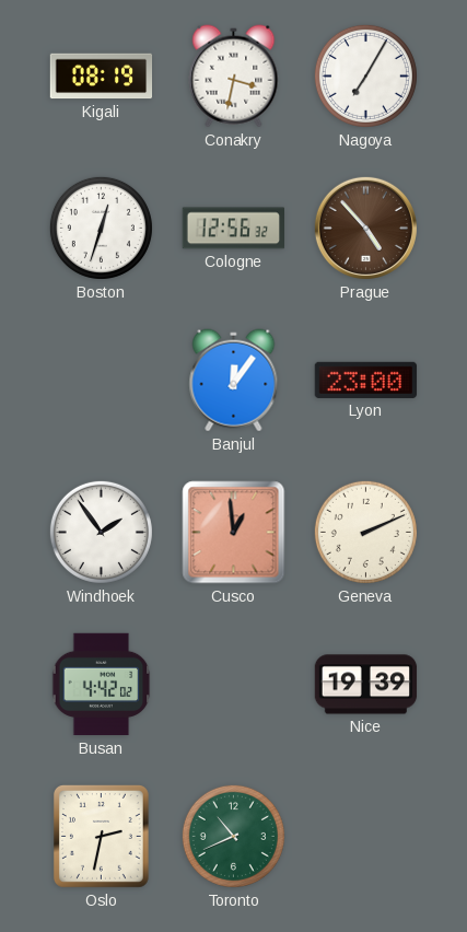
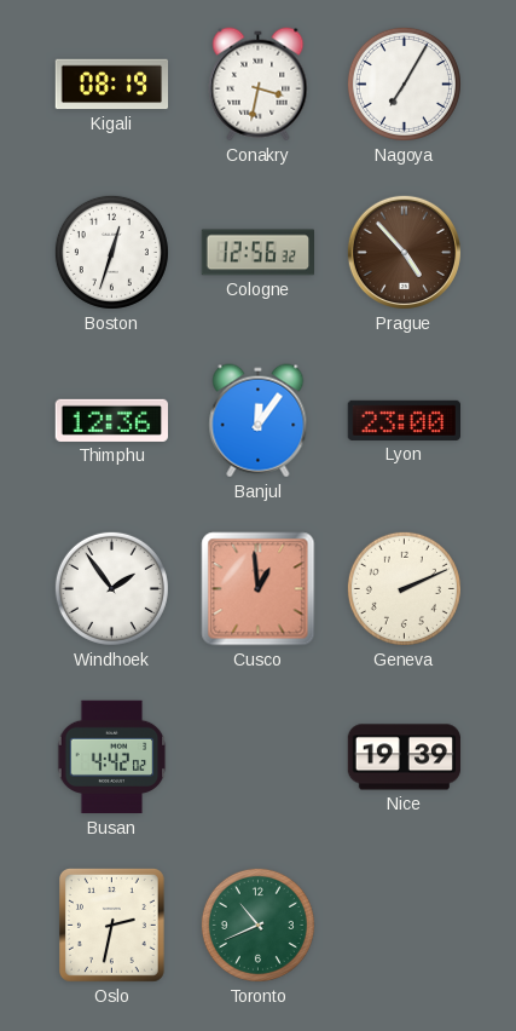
Thimphu: none -> 12:36
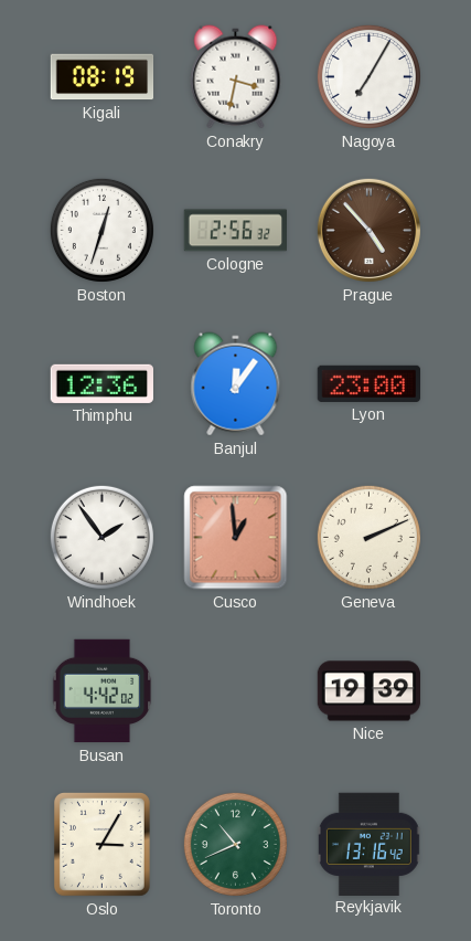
Cologne: 12:56 -> 2:56
Oslo: 2:32 -> 3:05
Reykjavik: none -> 13:16
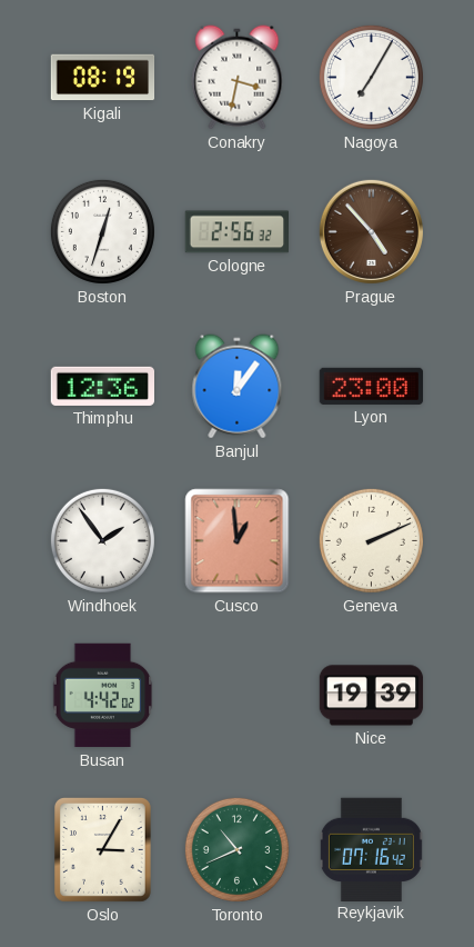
Reykjavik: 13:16 -> 07:16
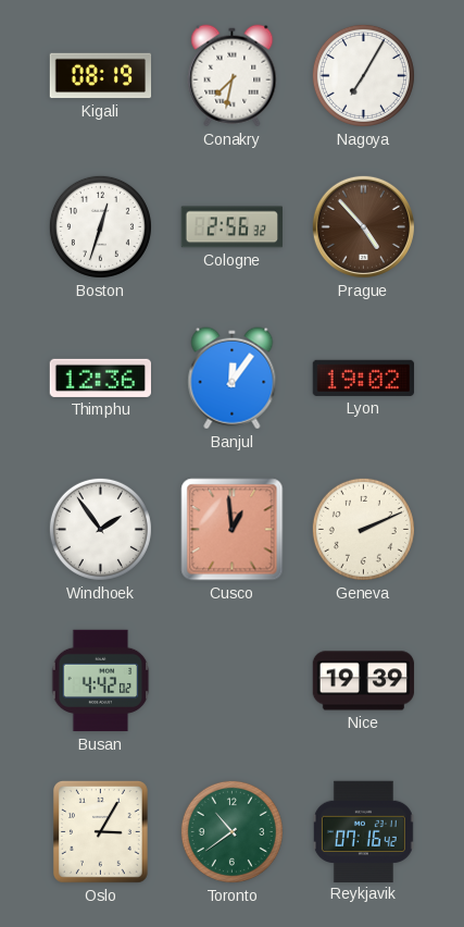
Conakry: 3:32 -> 7:32
Lyon: 23:00 -> 19:02
Toronto: 10:41 -> 10:39
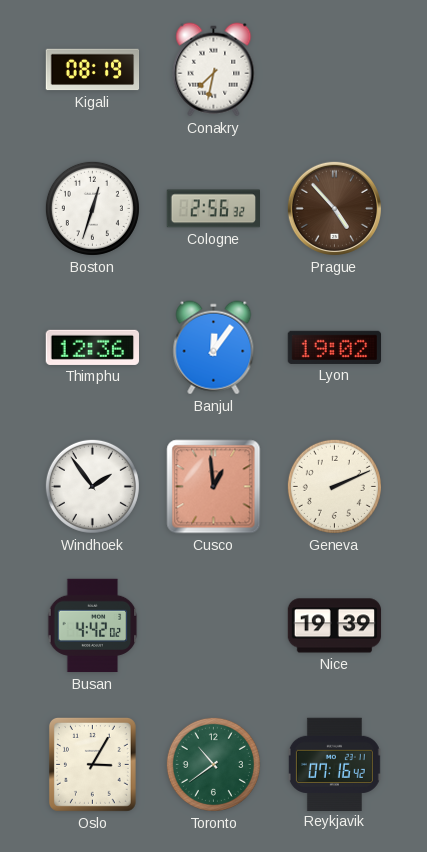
Nagoya: 7:05 -> none
